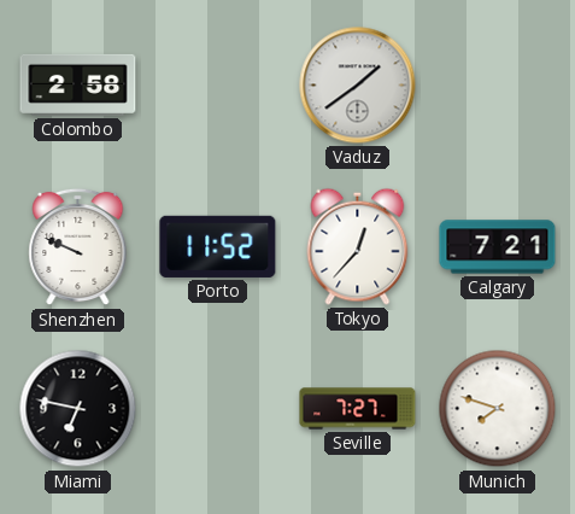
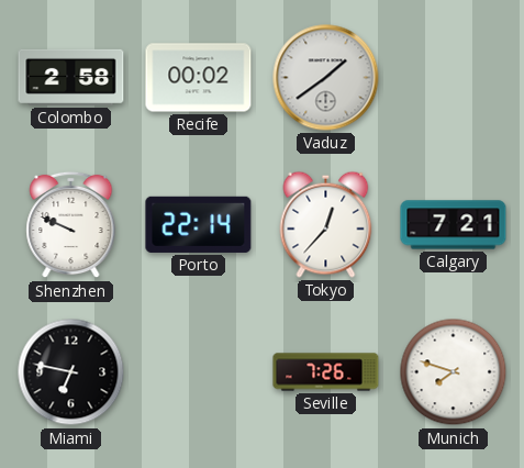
Recife: none -> 00:02
Porto: 11:52 -> 22:14
Seville: 7:27 -> 7:26
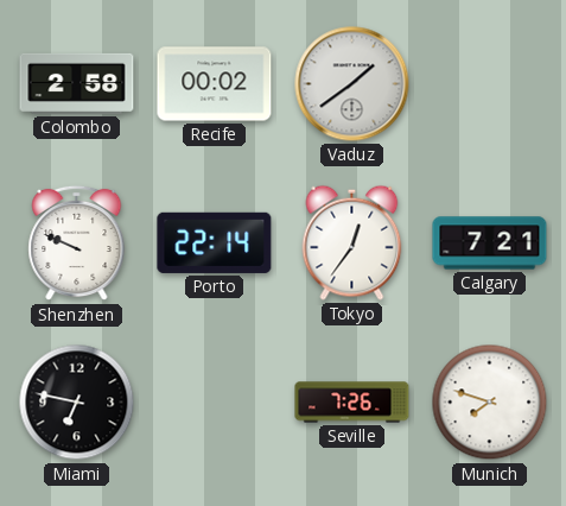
Tokyo: 12:37 -> 12:36
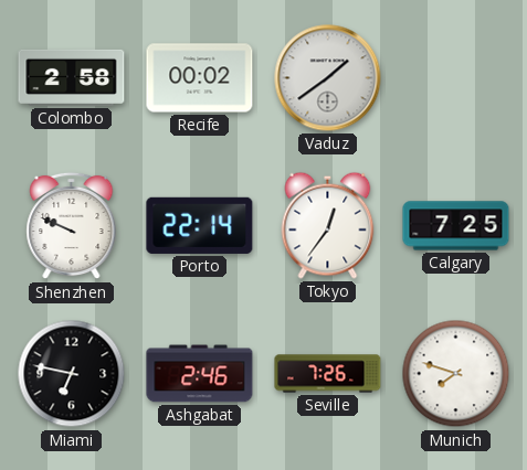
Calgary: 7:21 -> 7:25
Ashgabat: none -> 2:46
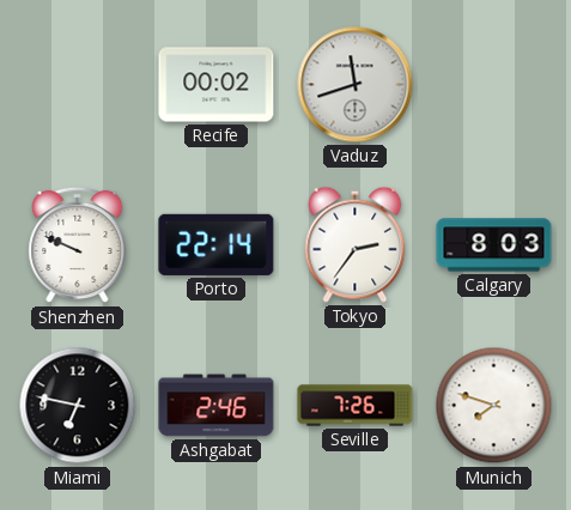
Colombo: 2:58 -> none
Vaduz: 1:39 -> 11:42
Tokyo: 12:36 -> 2:36
Calgary: 7:25 -> 8:03
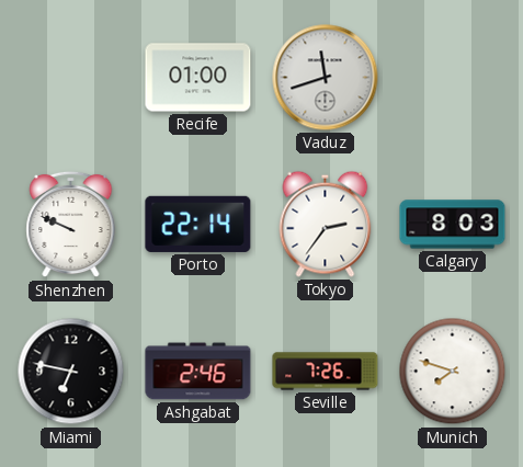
Recife: 00:02 -> 01:00
